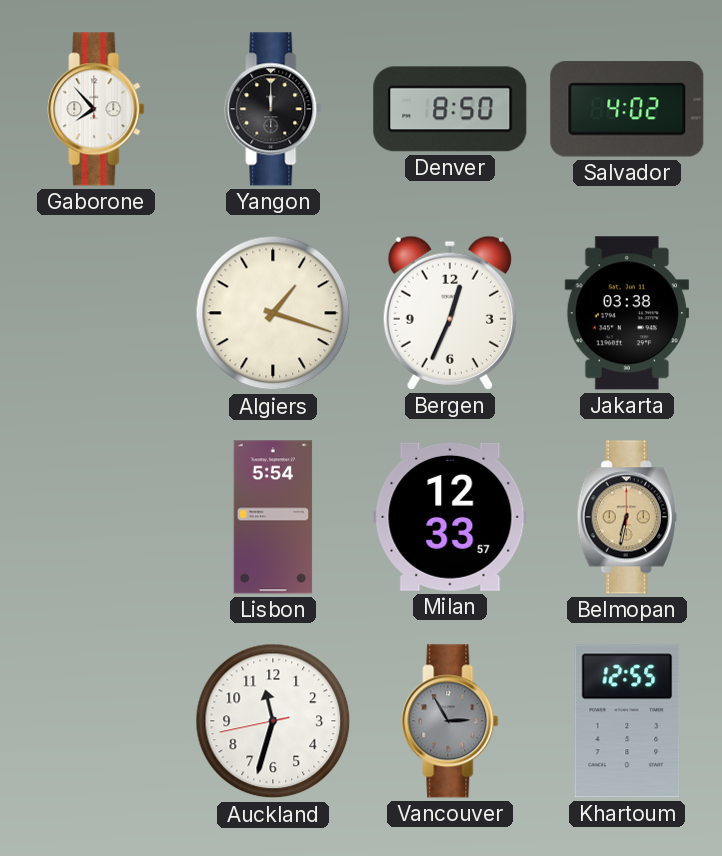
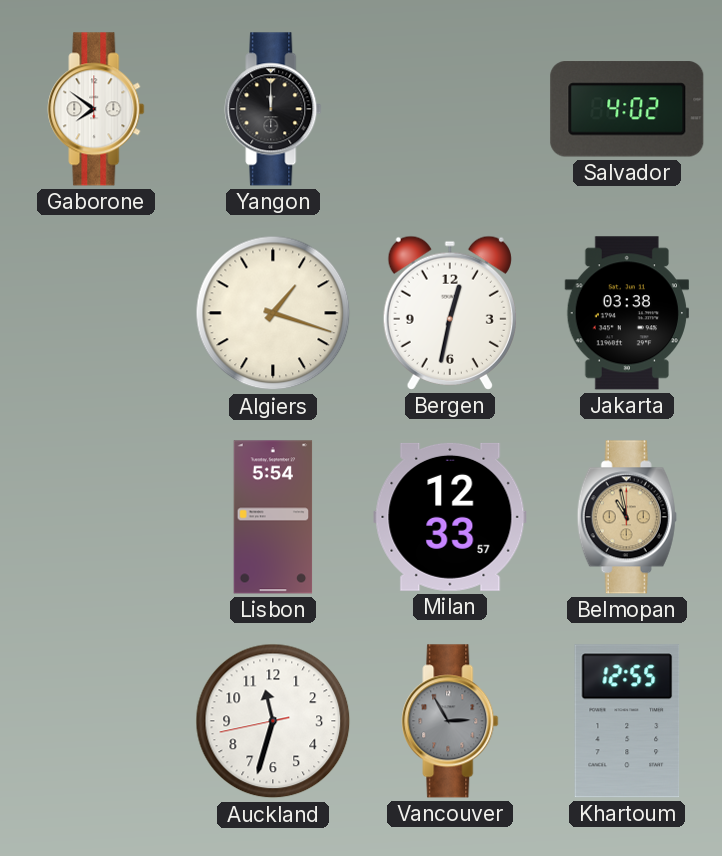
Gaborone: 7:53 -> 7:51
Denver: 8:50 -> none
Bergen: 12:34 -> 12:32
Belmopan: 6:32 -> 10:58
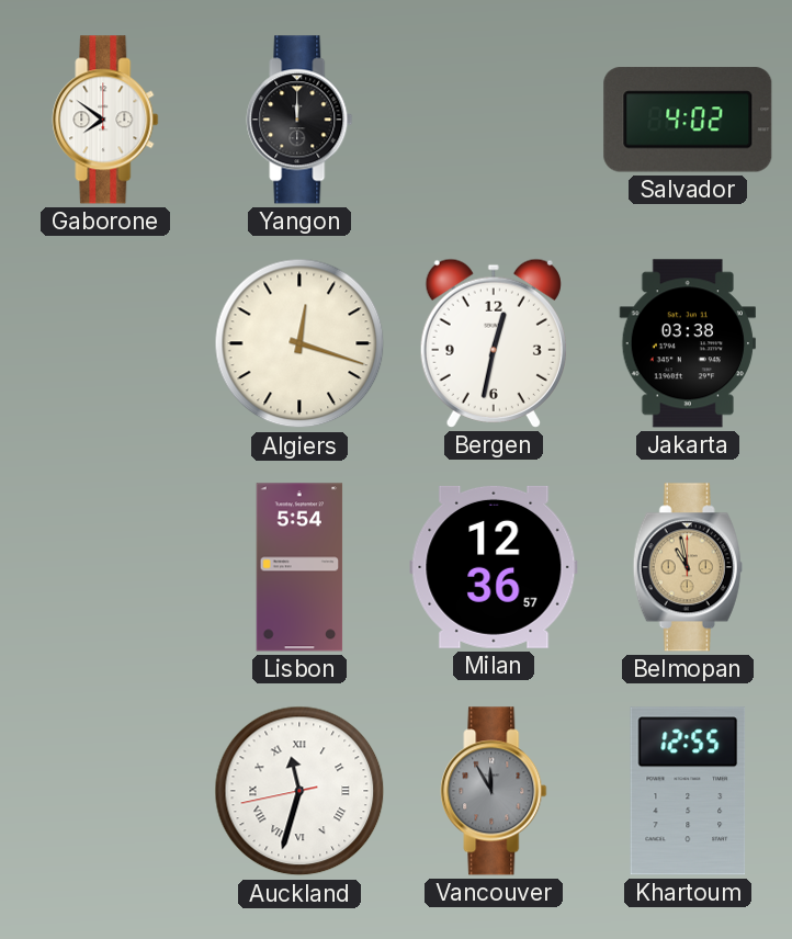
Algiers: 1:18 -> 12:18
Milan: 12:33 -> 12:36
Auckland numerals: Arabic -> Roman
Vancouver: 2:55 -> 11:55
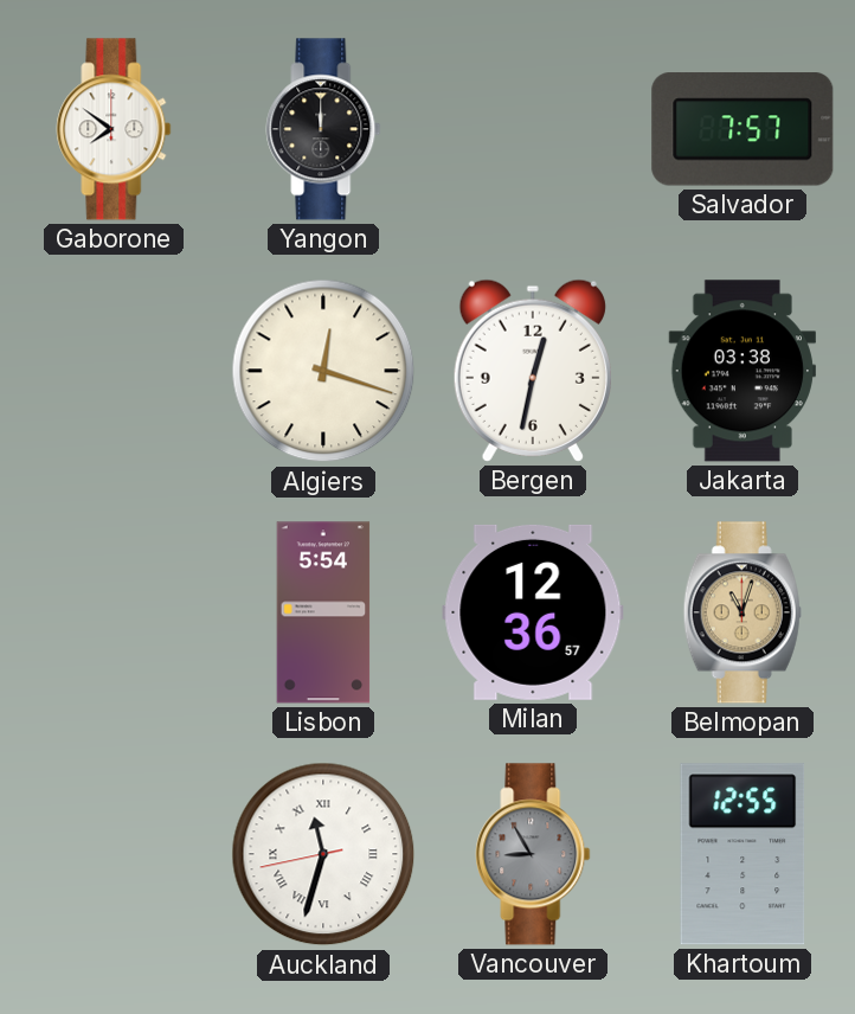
Salvador: 4:02 -> 7:57
Belmopan: 10:58 -> 11:03
Vancouver: 11:55 -> 8:55
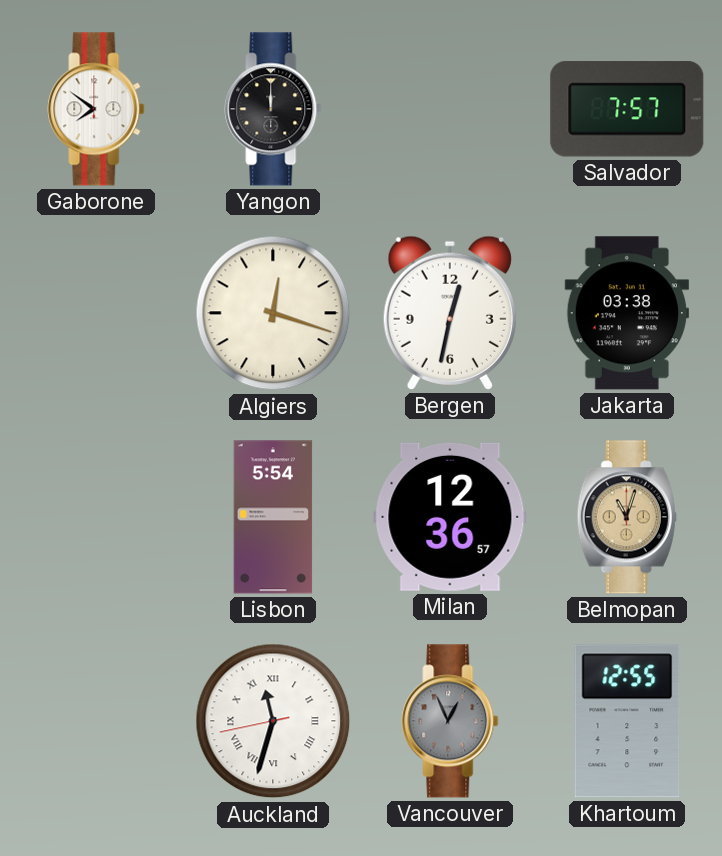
Vancouver: 8:55 -> 12:56
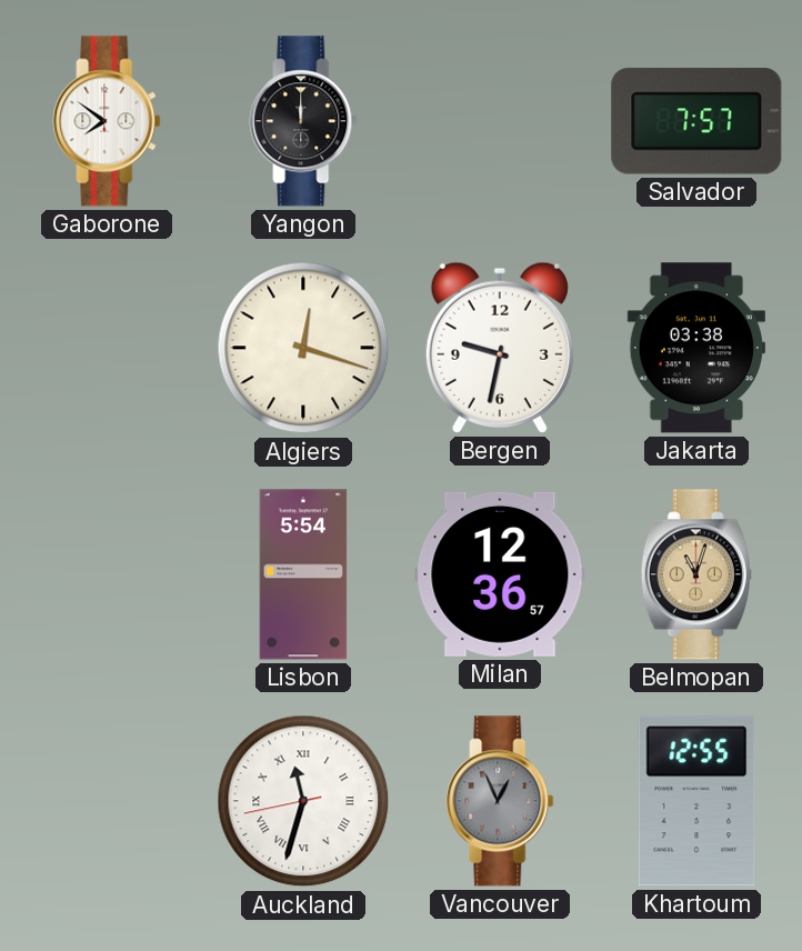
Bergen: 12:32 -> 9:32
